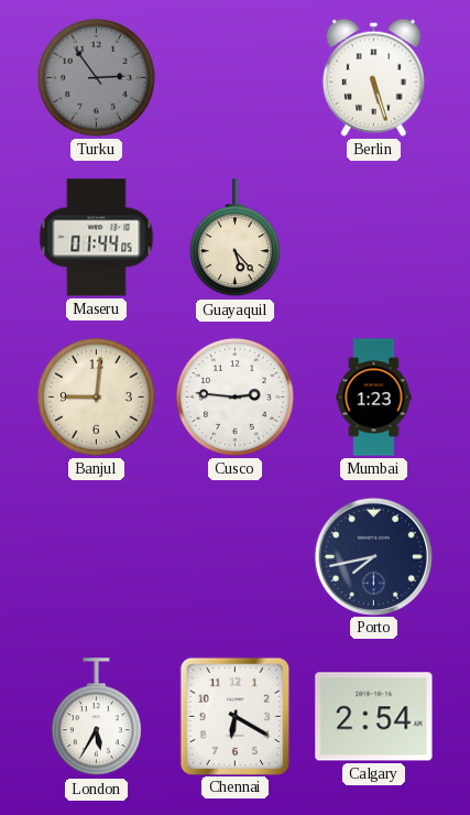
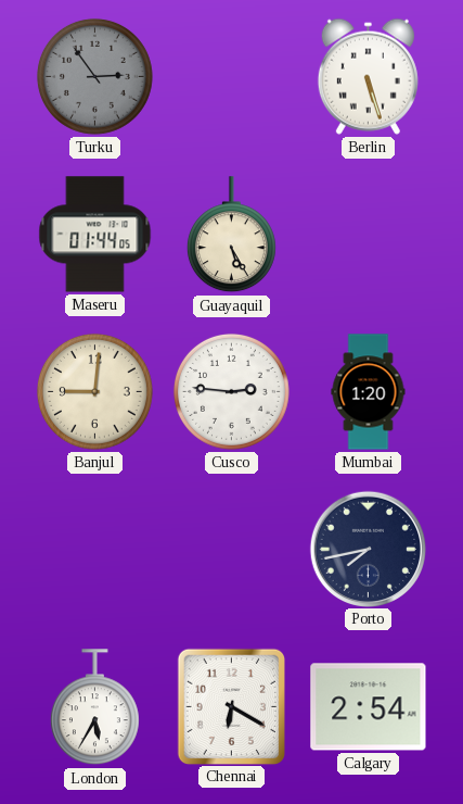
Guayaquil: 5:23 -> 5:25
Mumbai: 1:23 -> 1:20
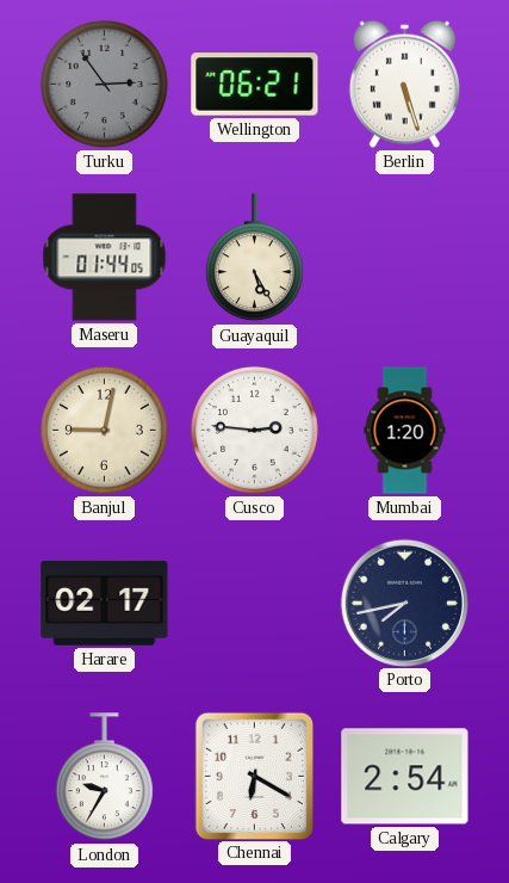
Wellington: none -> 06:21
Banjul: 9:01 -> 9:02
Harare: none -> 02:17
London: 5:35 -> 9:35
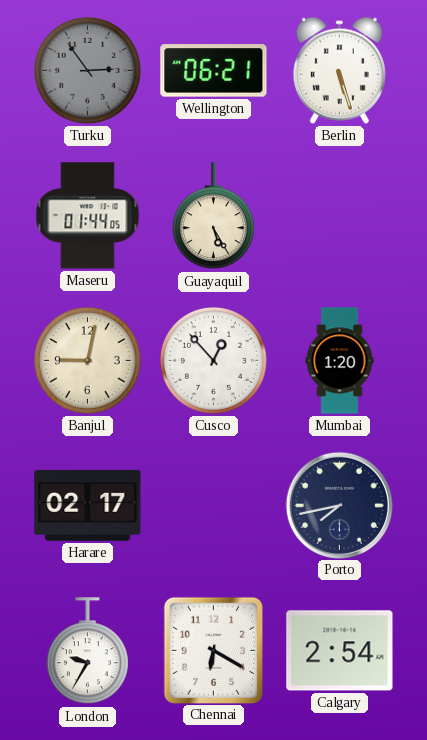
Cusco: 2:46 -> 12:53
